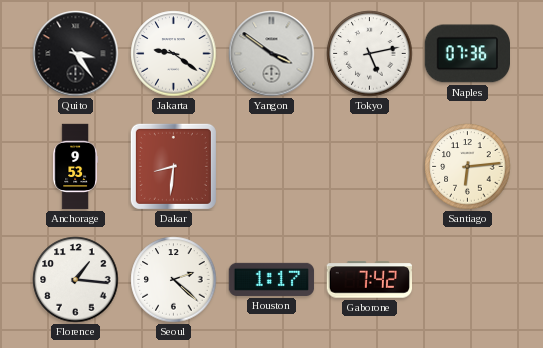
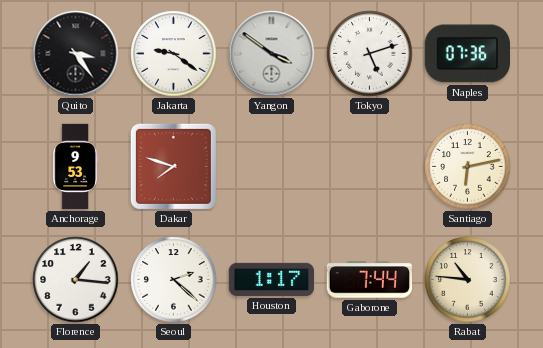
Tokyo: 5:13 -> 5:12
Dakar: 8:31 -> 7:48
Santiago: 6:14 -> 6:13
Gaborone: 7:42 -> 7:44
Rabat: none -> 10:46
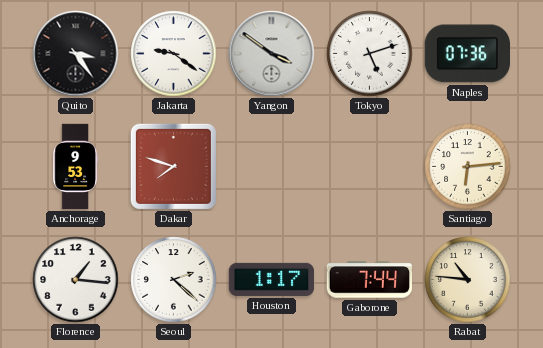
Santiago: 6:13 -> 6:14
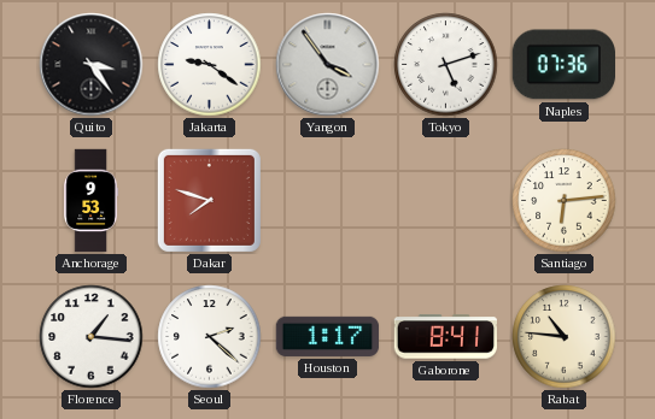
Yangon: 3:51 -> 3:54
Gaborone: 7:44 -> 8:41
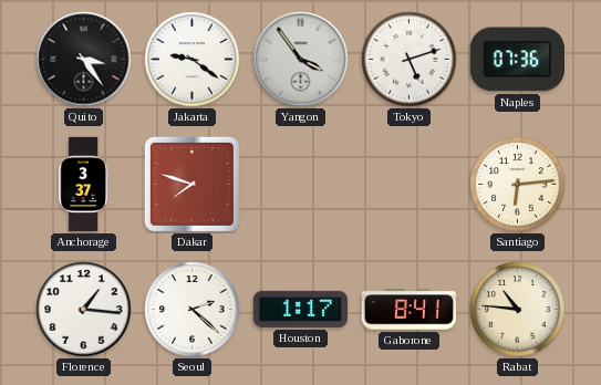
Anchorage: 9:53 -> 3:37
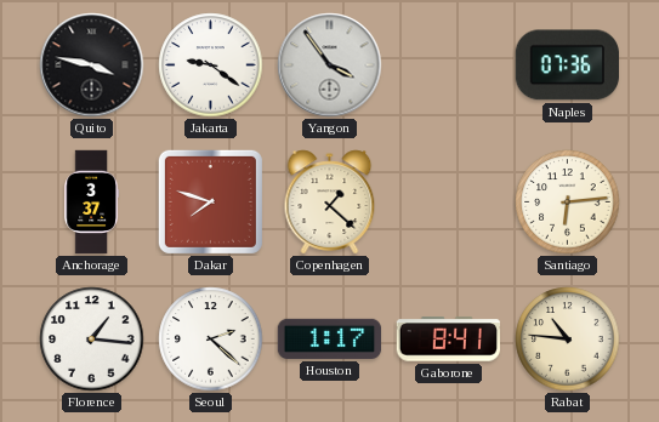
Quito: 3:24 -> 3:47
Tokyo: 5:12 -> none
Copenhagen: none -> 1:22
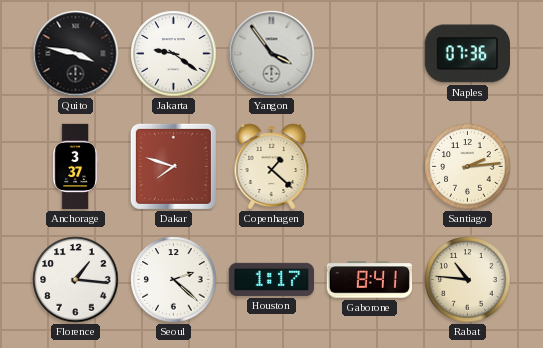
Santiago: 6:14 -> 2:14
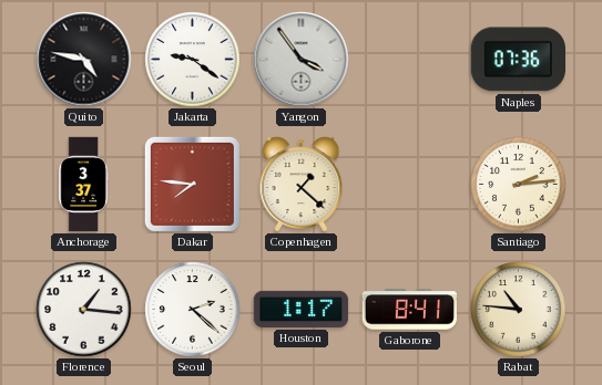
Quito: 3:47 -> 4:47
Dakar: 7:48 -> 7:46
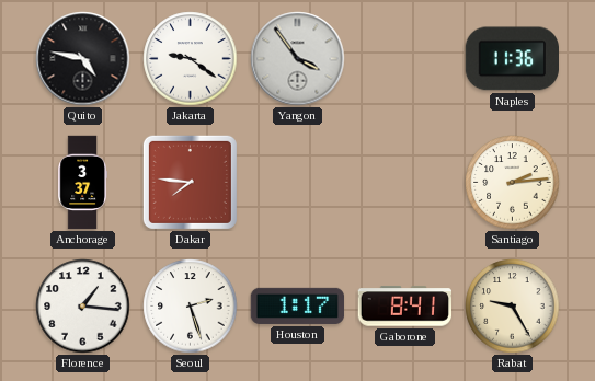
Naples: 07:36 -> 11:36
Copenhagen: 1:22 -> none
Seoul: 2:22 -> 2:27
Rabat: 10:46 -> 9:25
